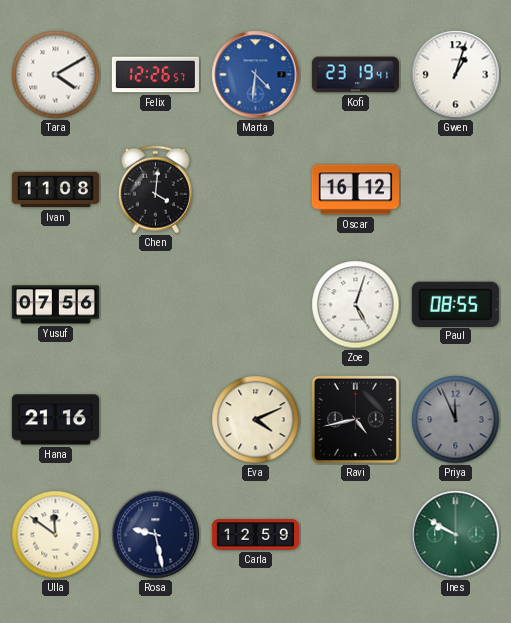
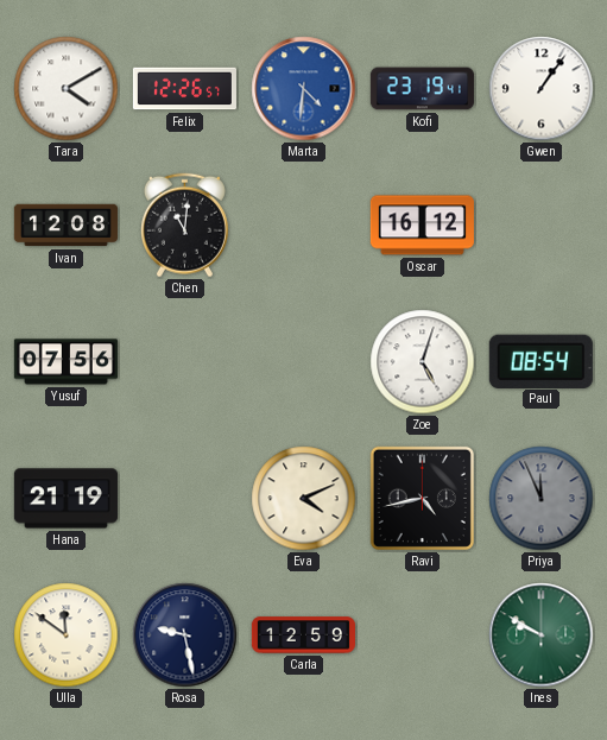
Gwen: 1:03 -> 1:06
Ivan: 11:08 -> 12:08
Chen: 4:01 -> 11:01
Paul: 08:55 -> 08:54
Hana: 21:16 -> 21:19
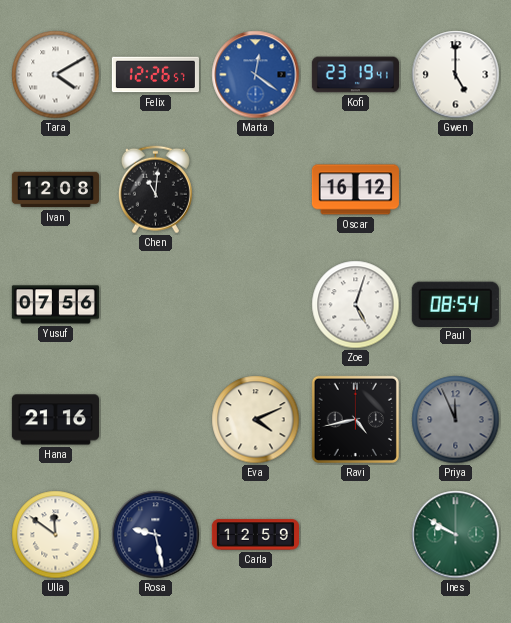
Marta: 4:31 -> 12:21
Gwen: 1:06 -> 5:00
Hana: 21:19 -> 21:16
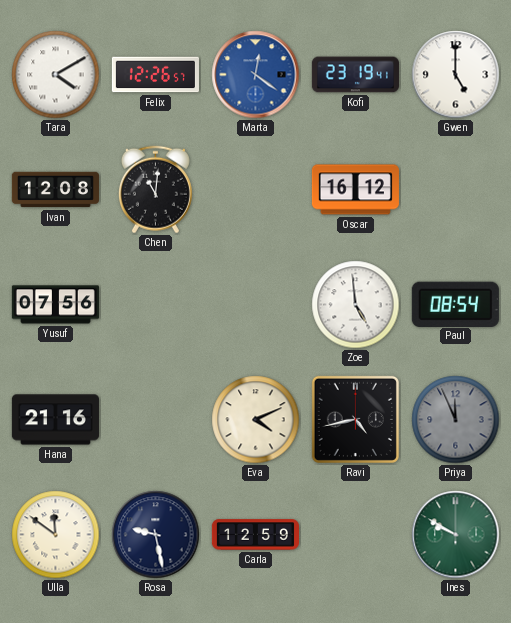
Zoe: 5:03 -> 4:59
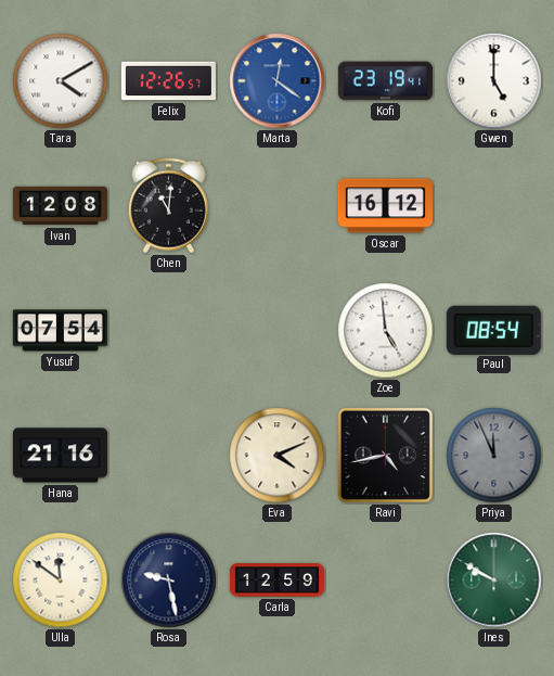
Yusuf: 07:56 -> 07:54
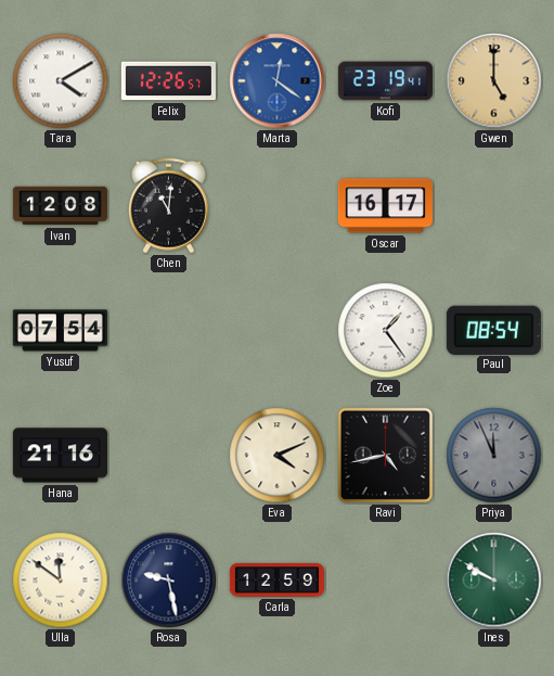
Gwen dial: white -> champagne
Oscar: 16:12 -> 16:17
Zoe: 4:59 -> 1:24
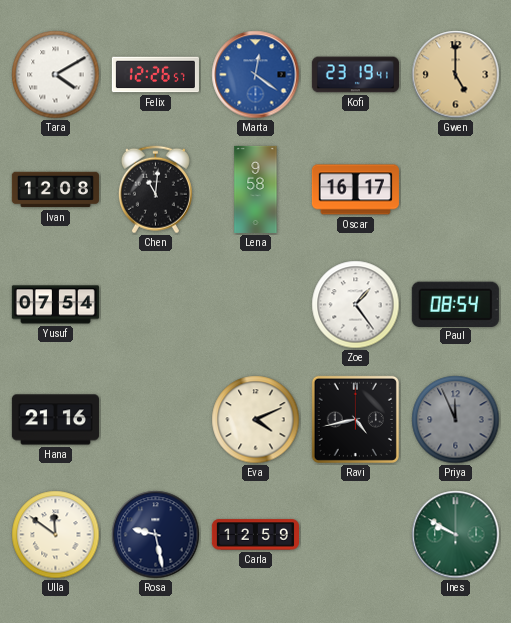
Lena: none -> 9:58
